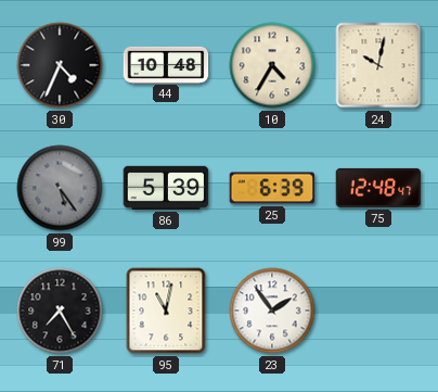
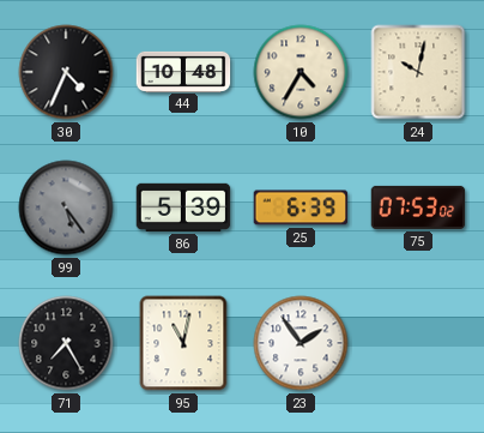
75: 12:48 -> 07:53
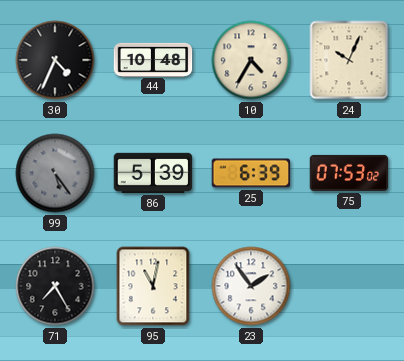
24: 10:02 -> 10:04
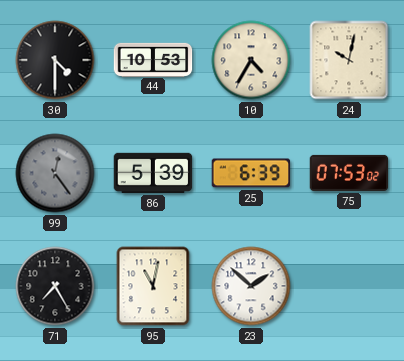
30: 4:34 -> 4:30
44: 10:48 -> 10:53
24: 10:04 -> 10:02
99: 5:24 -> 12:24
23: 1:54 -> 1:52
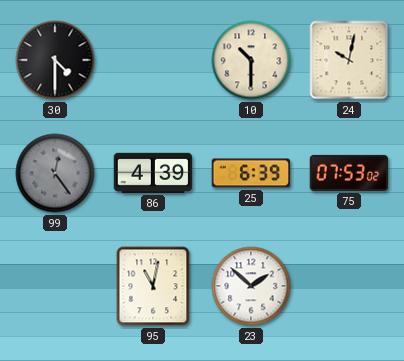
44: 10:53 -> none
10: 4:35 -> 10:30
86: 5:39 -> 4:39
71: 7:25 -> none
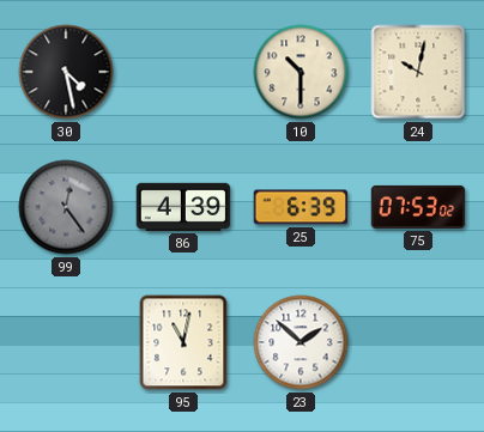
30: 4:30 -> 4:28
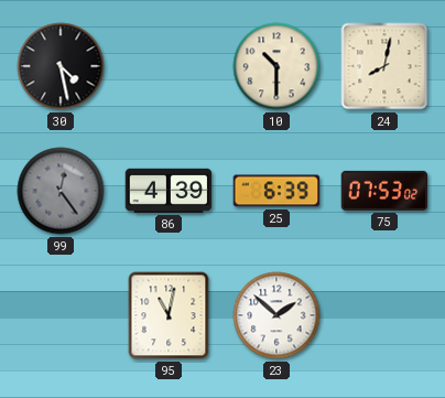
24: 10:02 -> 8:02
